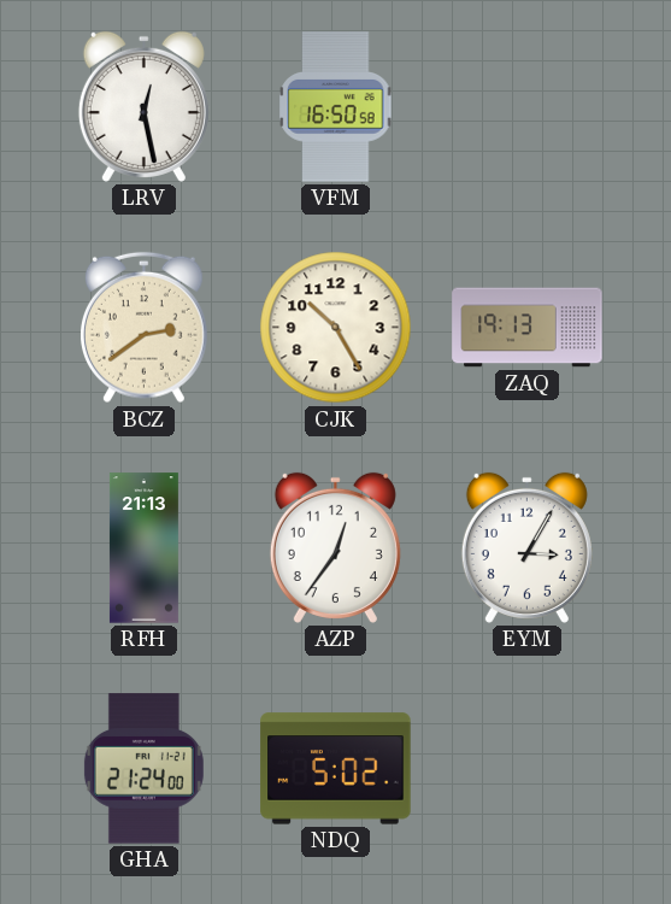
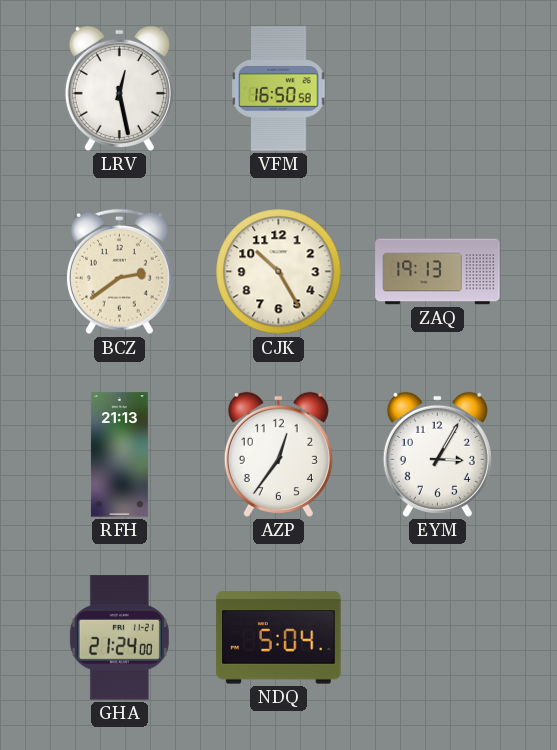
NDQ: 5:02 -> 5:04
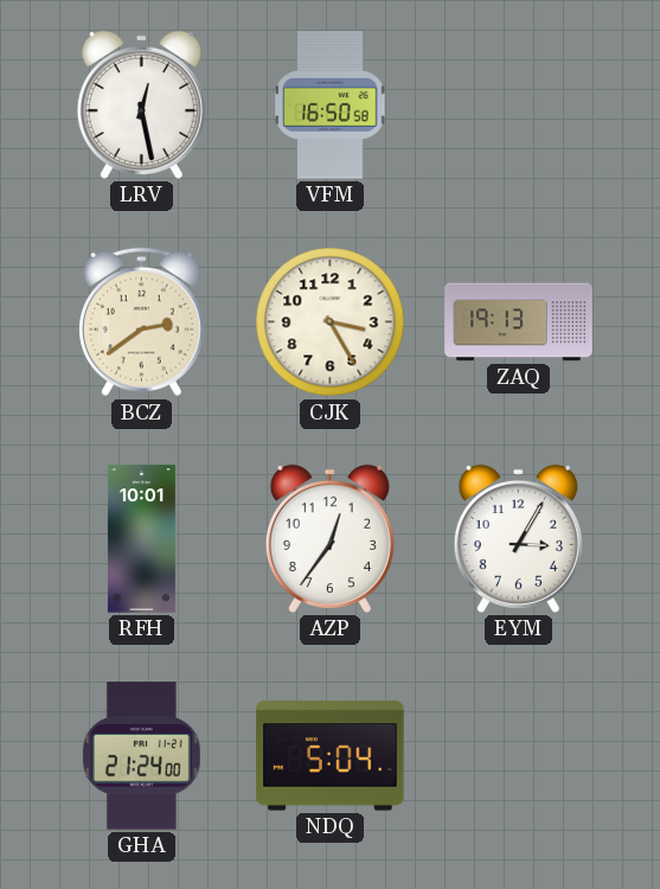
CJK: 10:25 -> 3:25
RFH: 21:13 -> 10:01
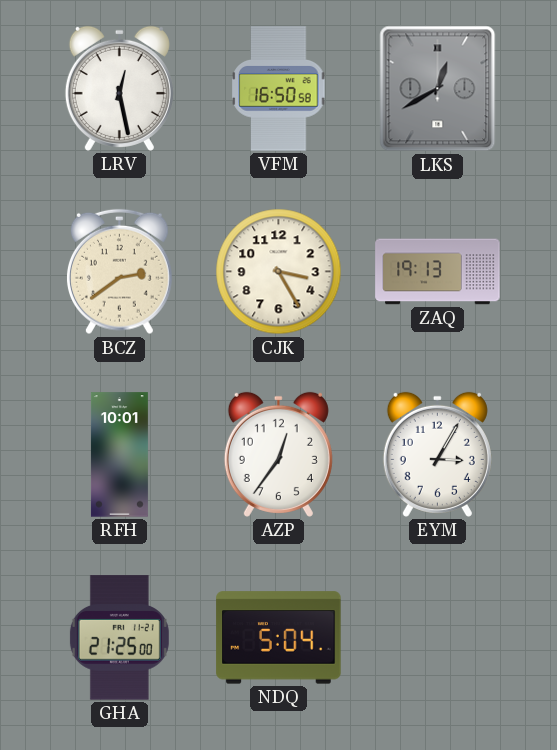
LKS: none -> 12:40
GHA: 21:24 -> 21:25
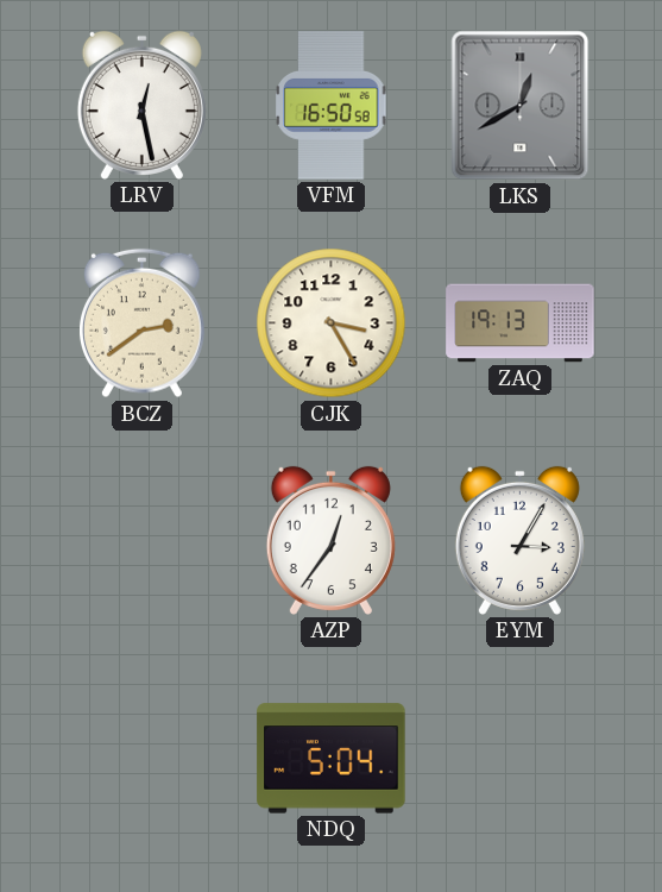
RFH: 10:01 -> none
GHA: 21:25 -> none
